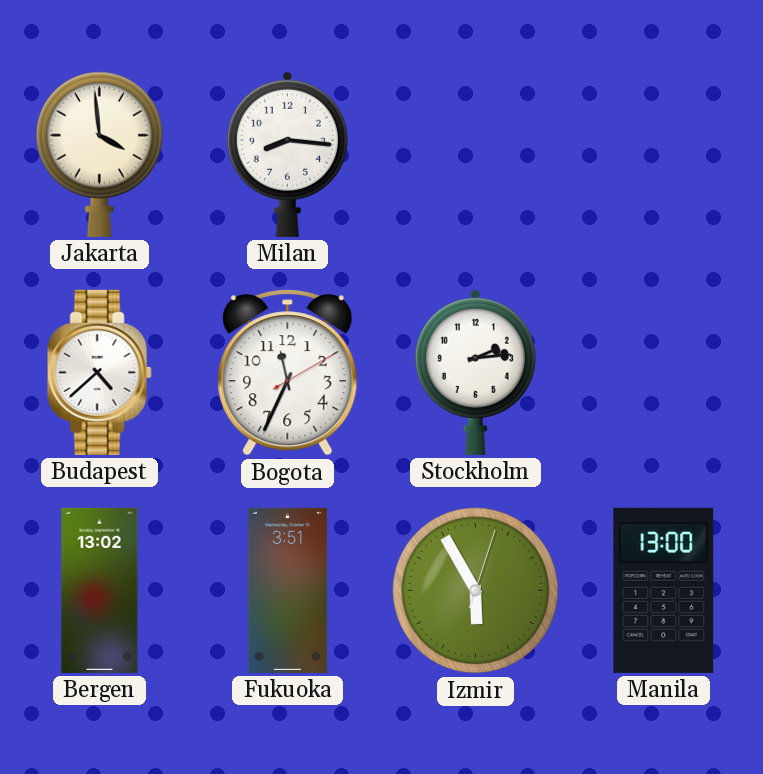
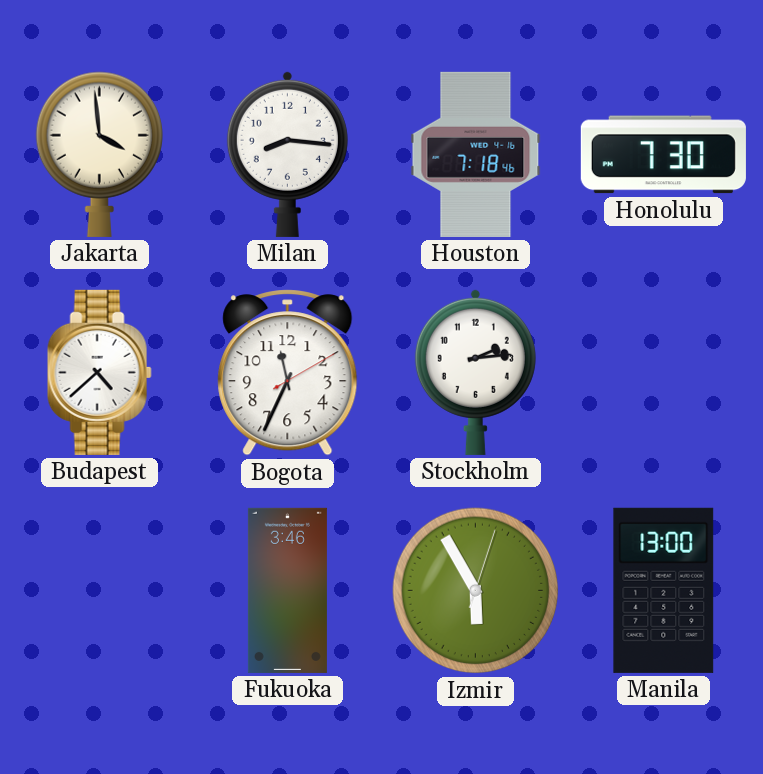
Houston: none -> 7:18
Honolulu: none -> 7:30
Bergen: 13:02 -> none
Fukuoka: 3:51 -> 3:46
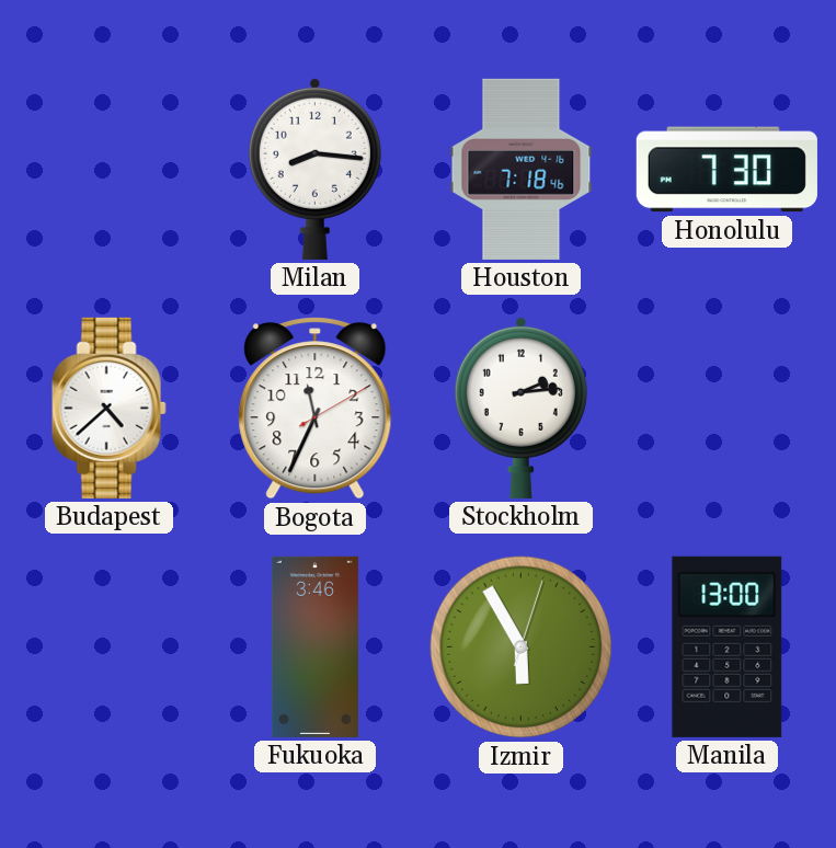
Jakarta: 3:59 -> none
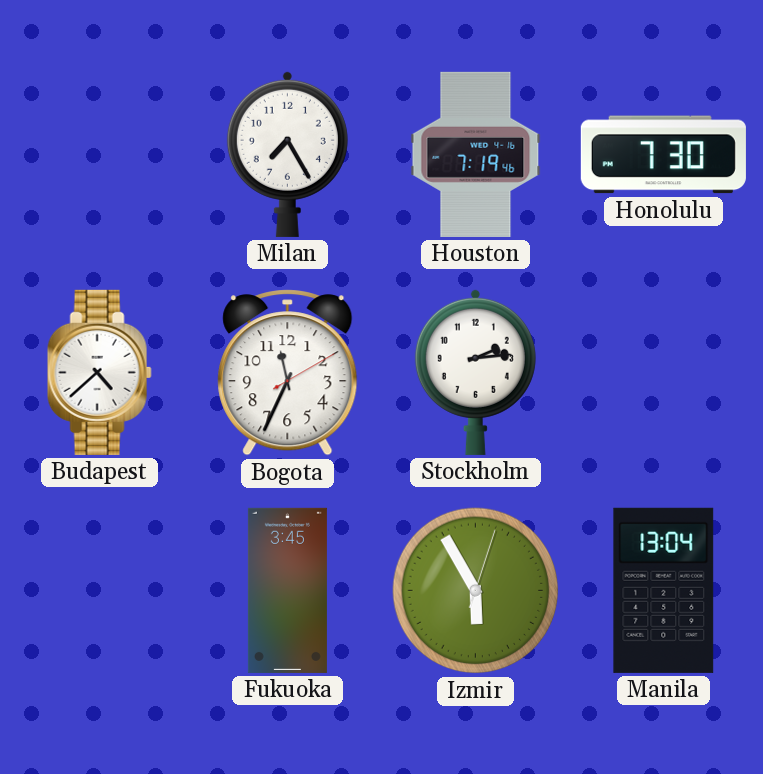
Milan: 8:16 -> 7:25
Houston: 7:18 -> 7:19
Fukuoka: 3:46 -> 3:45
Manila: 13:00 -> 13:04
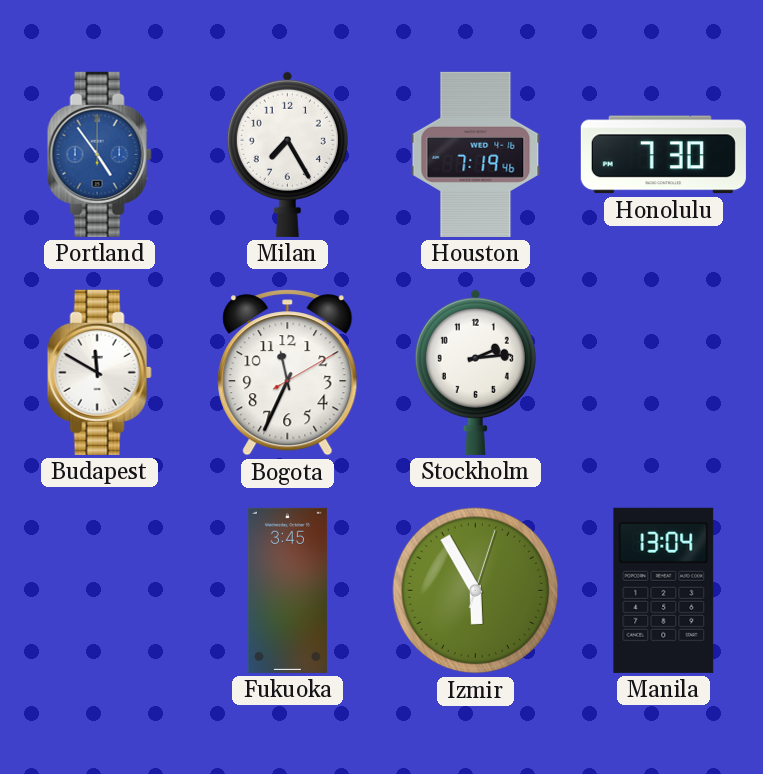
Portland: none -> 4:54
Budapest: 4:38 -> 11:50
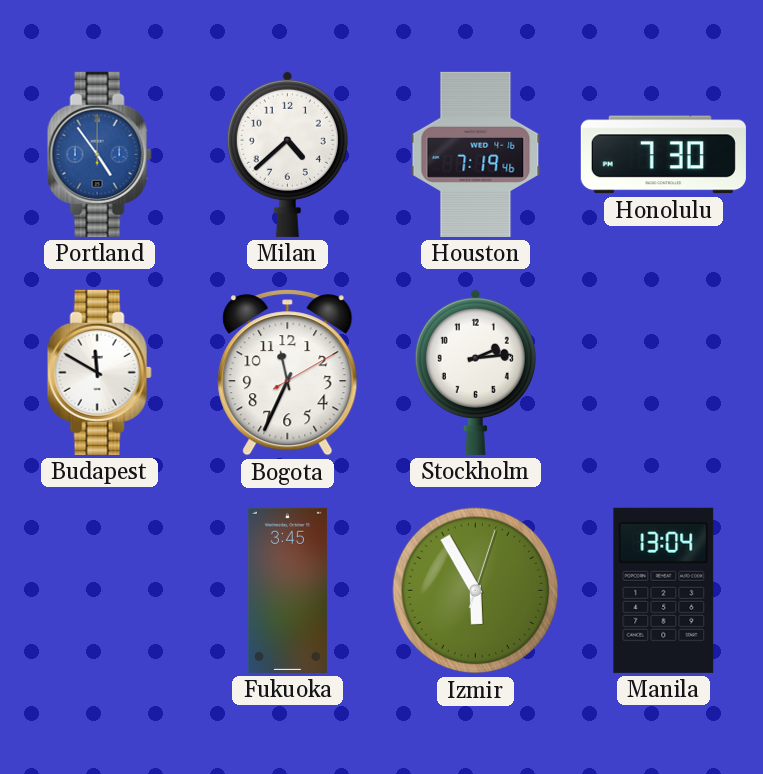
Milan: 7:25 -> 4:38
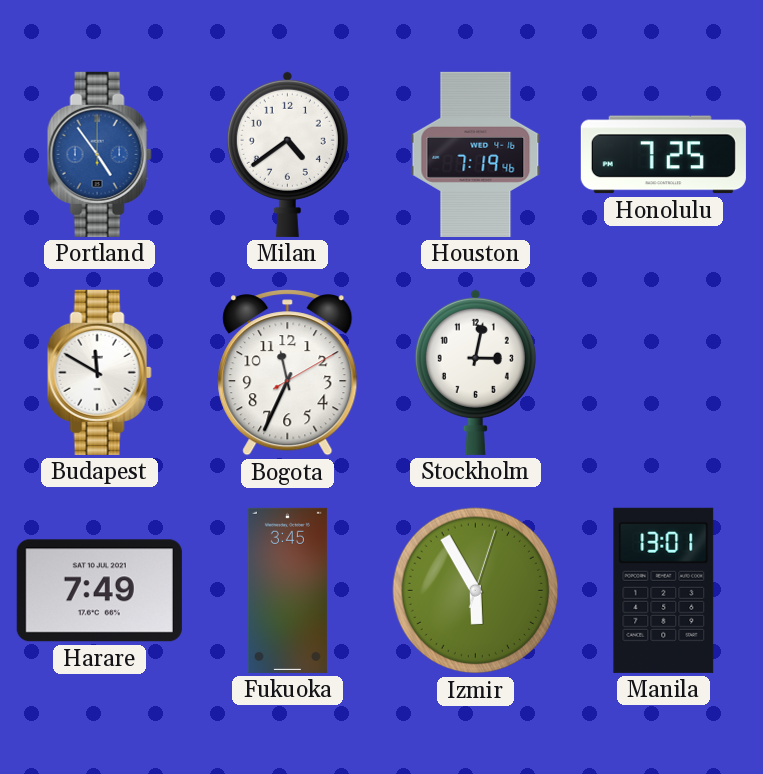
Milan: 4:38 -> 4:39
Honolulu: 7:30 -> 7:25
Stockholm: 2:14 -> 3:02
Harare: none -> 7:49
Manila: 13:04 -> 13:01
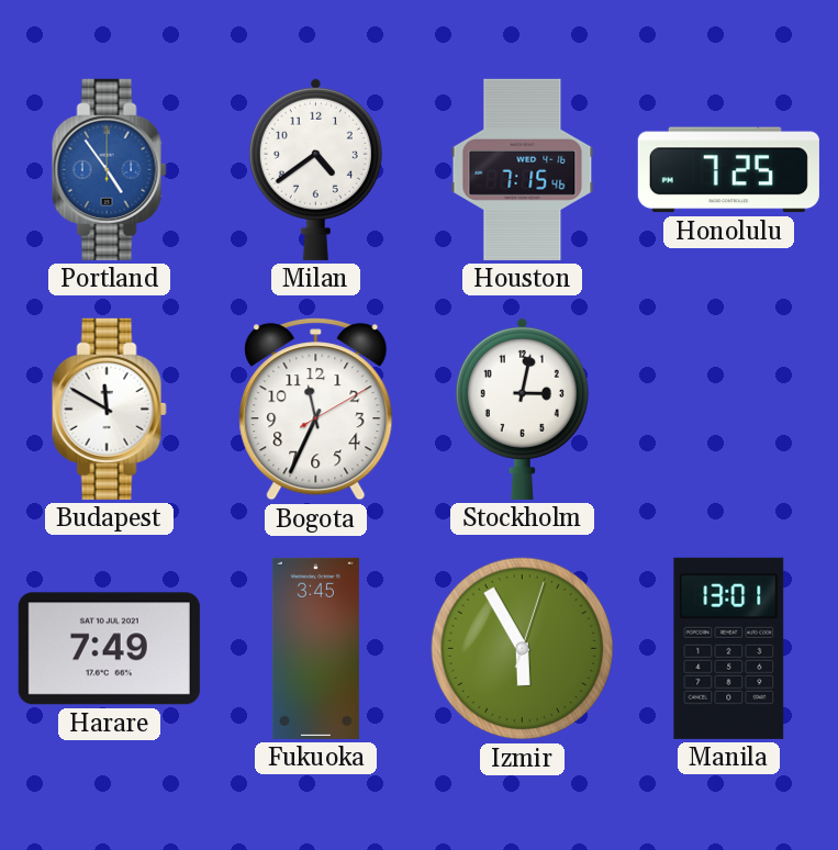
Houston: 7:19 -> 7:15
